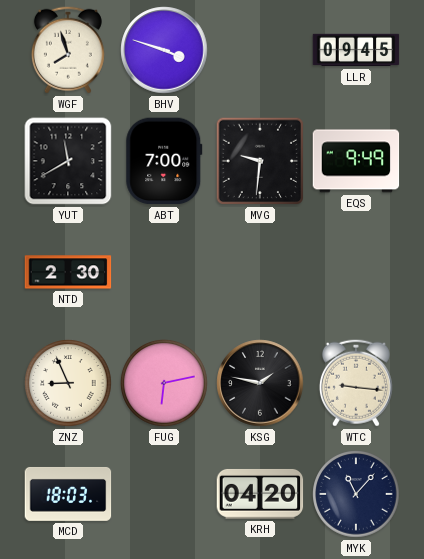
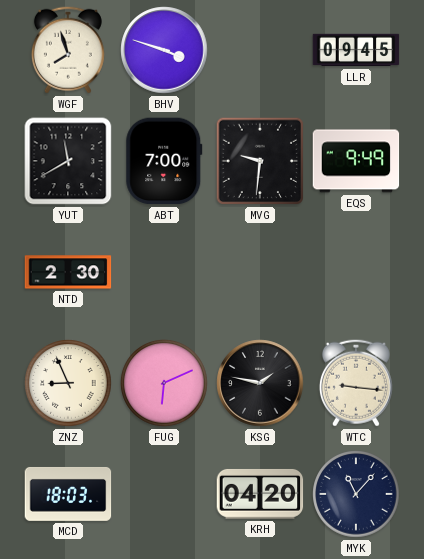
FUG: 6:13 -> 6:11
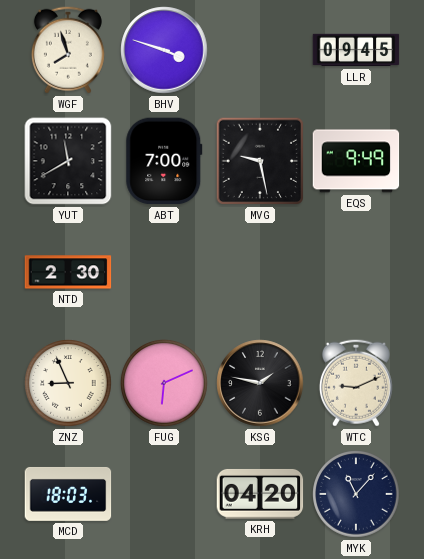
MVG: 9:31 -> 9:28
WTC: 9:16 -> 9:11
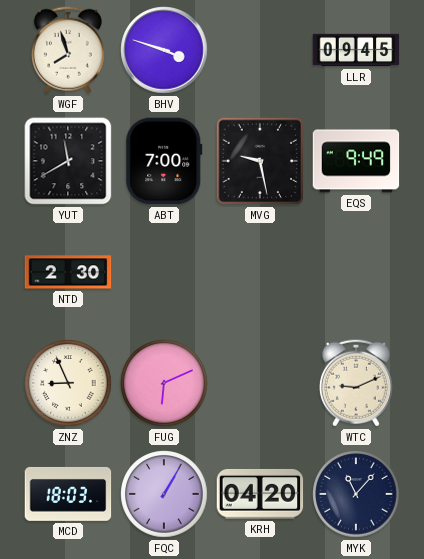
KSG: 1:47 -> none
FQC: none -> 1:05
